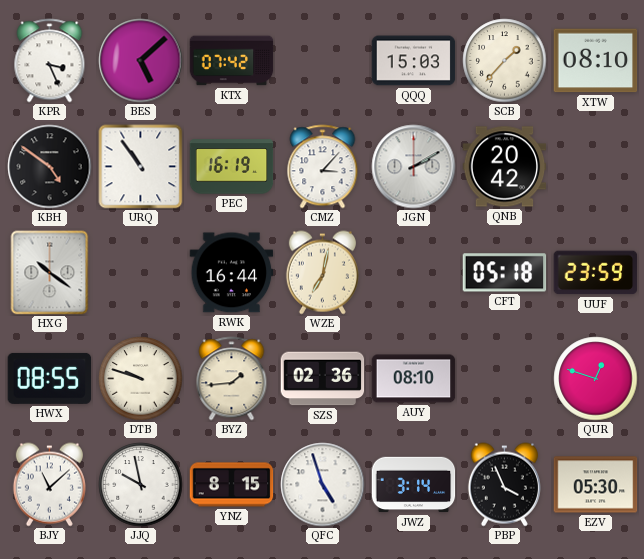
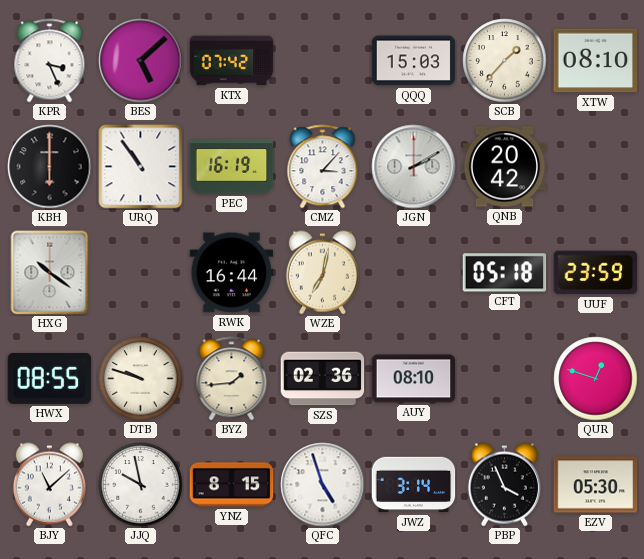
KBH: 4:51 -> 6:00
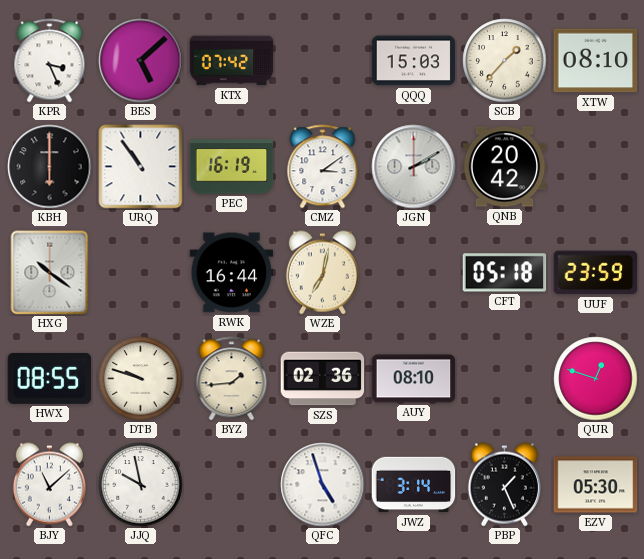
CMZ: 3:07 -> 3:09
YNZ: 8:15 -> none
PBP: 3:56 -> 1:26
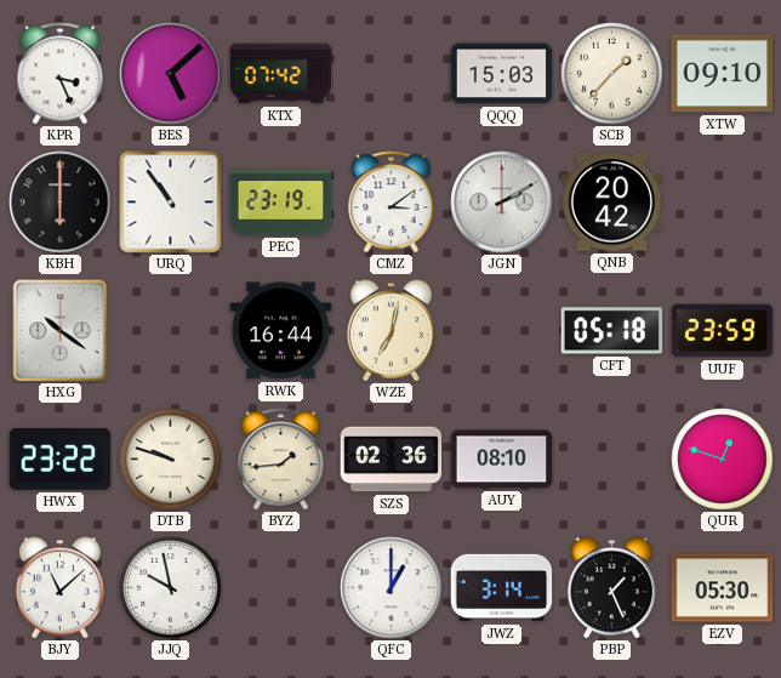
XTW: 08:10 -> 09:10
PEC: 16:19 -> 23:19
HWX: 08:55 -> 23:22
QFC: 4:57 -> 1:00
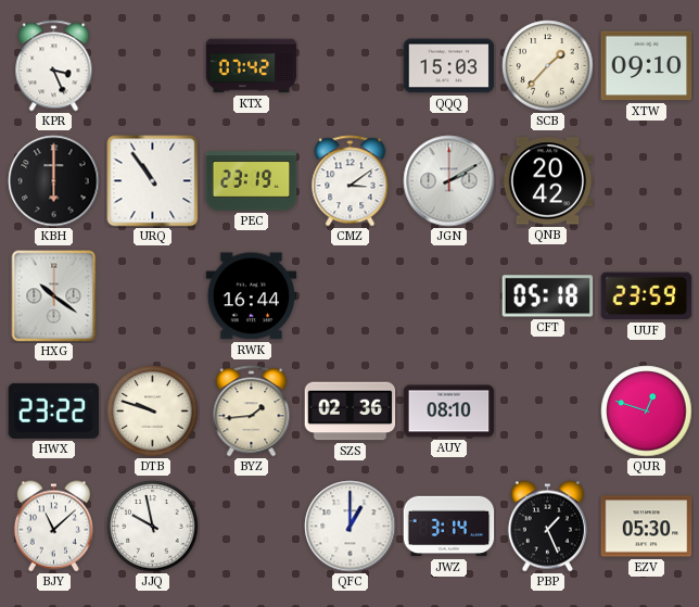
BES: 5:08 -> none
WZE: 7:02 -> none
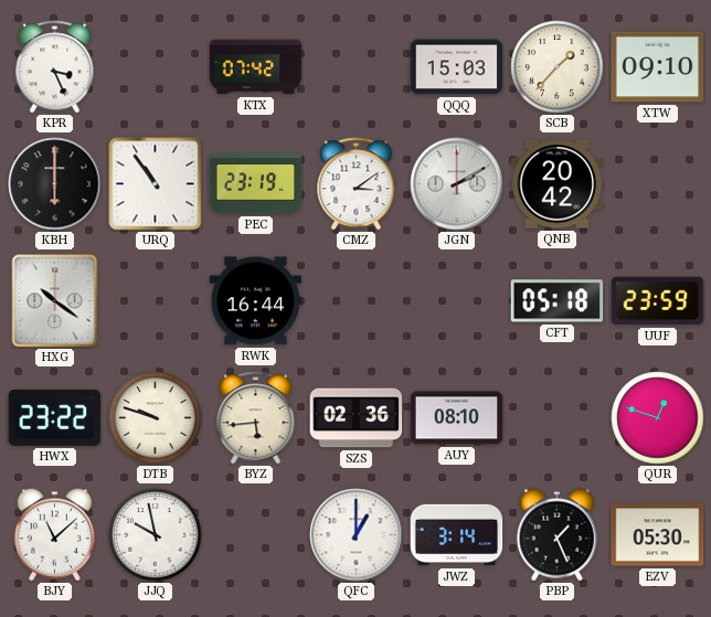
BYZ: 1:44 -> 5:44
